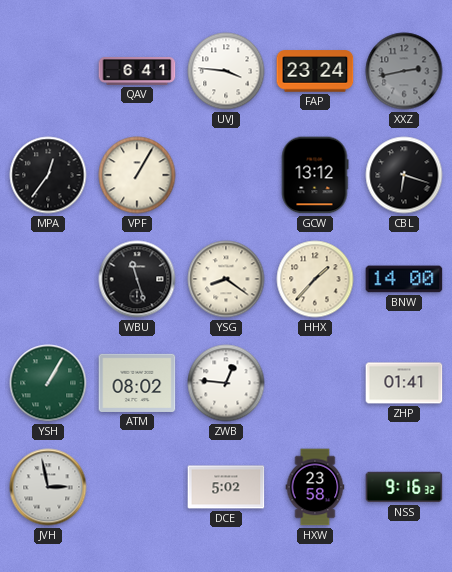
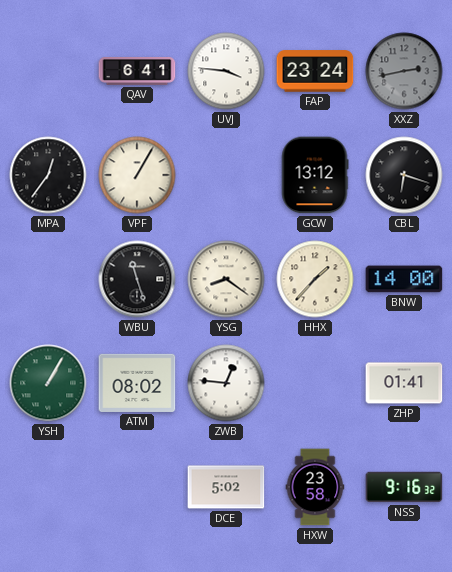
JVH: 2:58 -> none
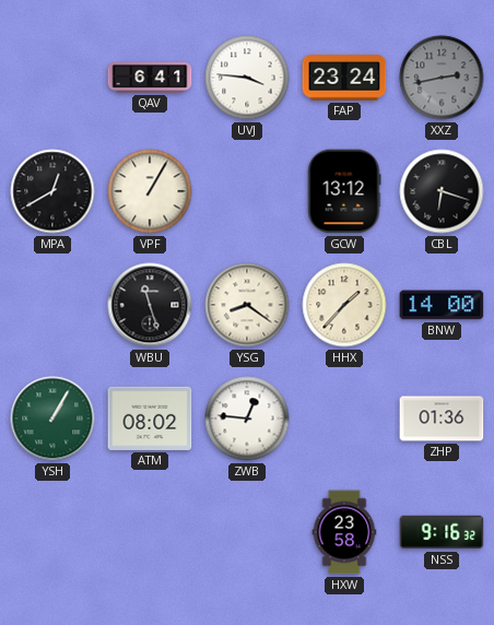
MPA: 12:36 -> 12:40
ZHP: 01:41 -> 01:36
DCE: 5:02 -> none
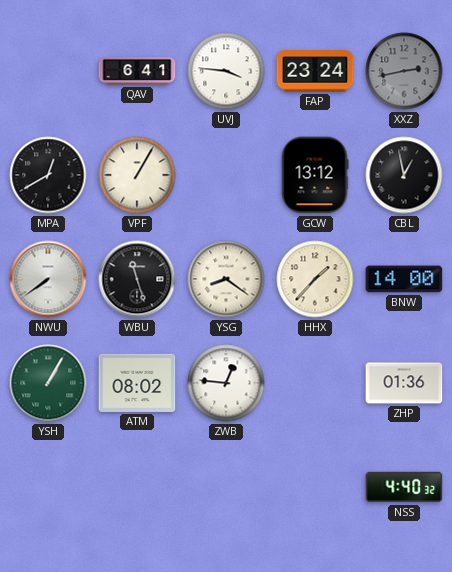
CBL: 6:18 -> 12:58
NWU: none -> 7:39
HXW: 23:58 -> none
NSS: 9:16 -> 4:40
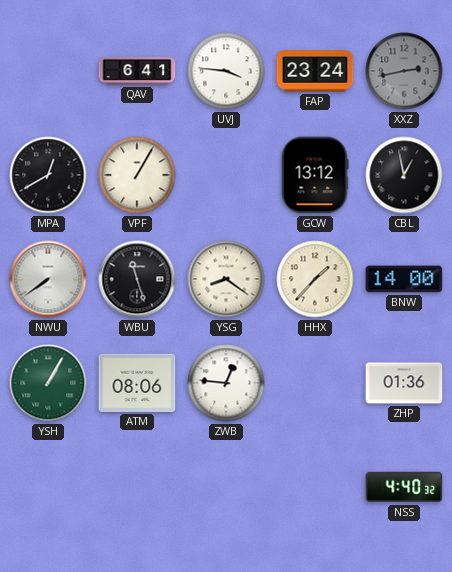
ATM: 08:02 -> 08:06
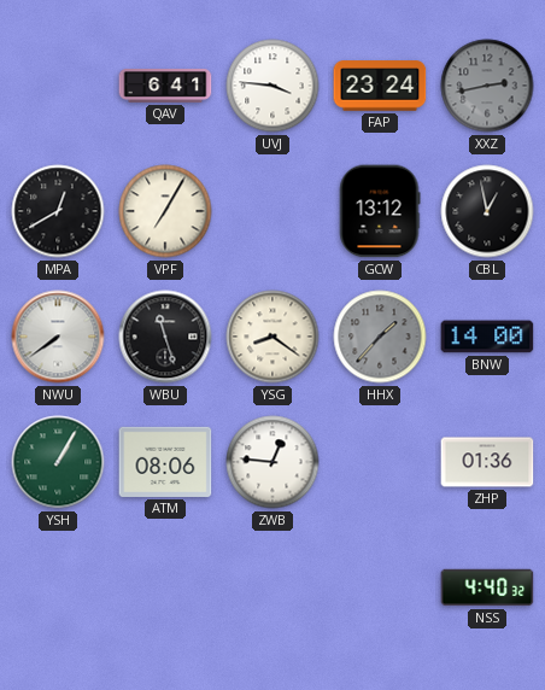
VPF: 1:05 -> 7:05
HHX dial: cream -> grey
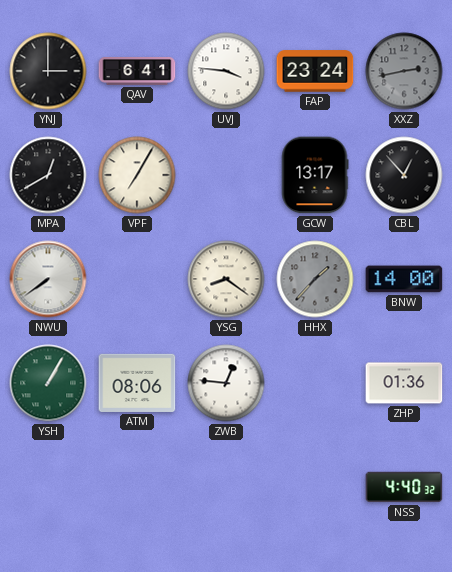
YNJ: none -> 3:00
GCW: 13:12 -> 13:17
CBL: 12:58 -> 12:53
WBU: 11:27 -> none
